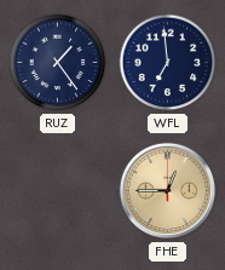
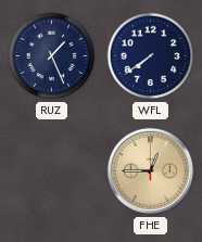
RUZ: 1:24 -> 1:26
WFL: 6:59 -> 7:39
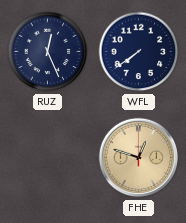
RUZ: 1:26 -> 12:26
FHE: 12:45 -> 12:48
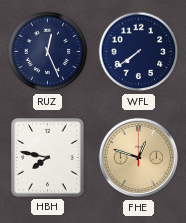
HBH: none -> 7:47
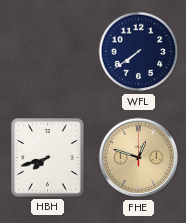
RUZ: 12:26 -> none
HBH: 7:47 -> 7:42
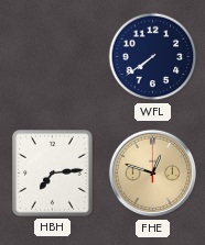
HBH: 7:42 -> 7:14
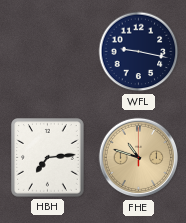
WFL: 7:39 -> 9:17
FHE: 12:48 -> 10:48
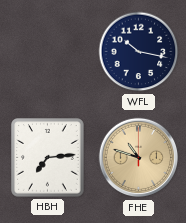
WFL: 9:17 -> 10:17
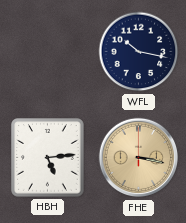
HBH: 7:14 -> 5:14
FHE: 10:48 -> 3:17
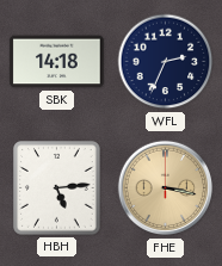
SBK: none -> 14:18
WFL: 10:17 -> 2:34
